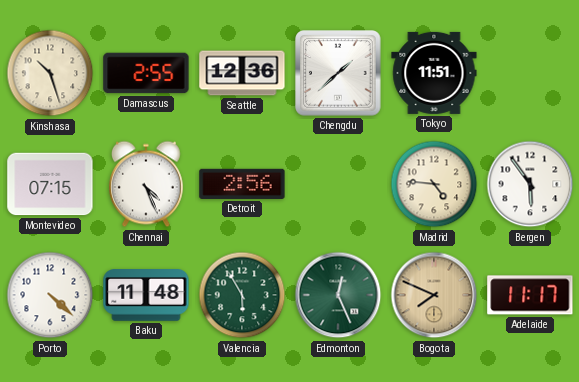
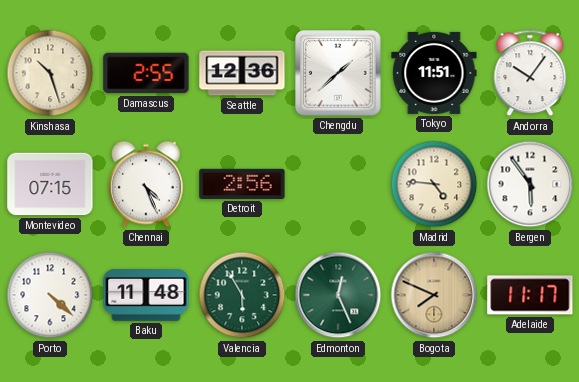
Andorra: none -> 10:06
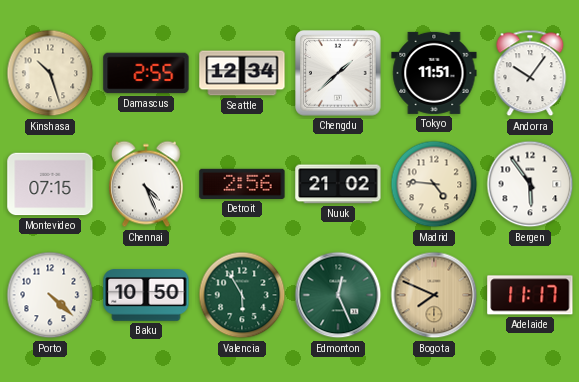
Seattle: 12:36 -> 12:34
Nuuk: none -> 21:02
Baku: 11:48 -> 10:50
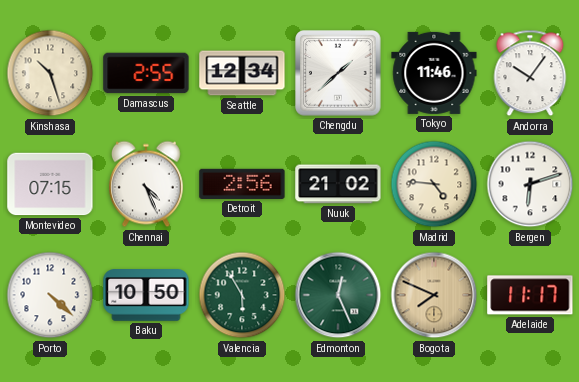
Tokyo: 11:51 -> 11:46
Bergen: 5:54 -> 6:12
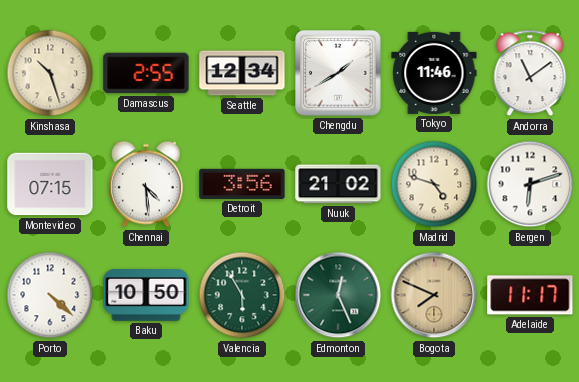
Chengdu: 1:38 -> 1:40
Andorra: 10:06 -> 11:09
Chennai: 4:26 -> 4:29
Detroit: 2:56 -> 3:56
Madrid: 4:46 -> 4:48
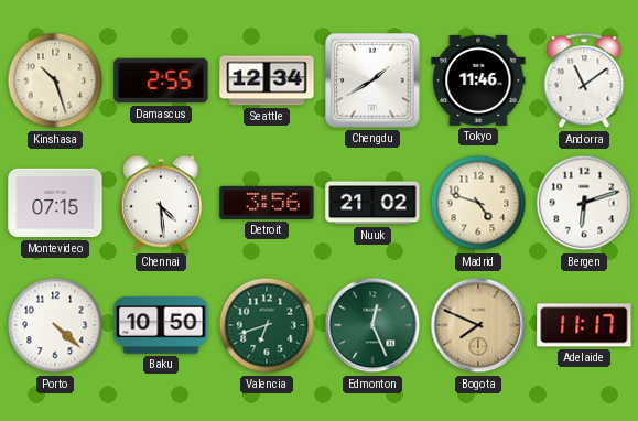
Valencia: 5:55 -> 6:42
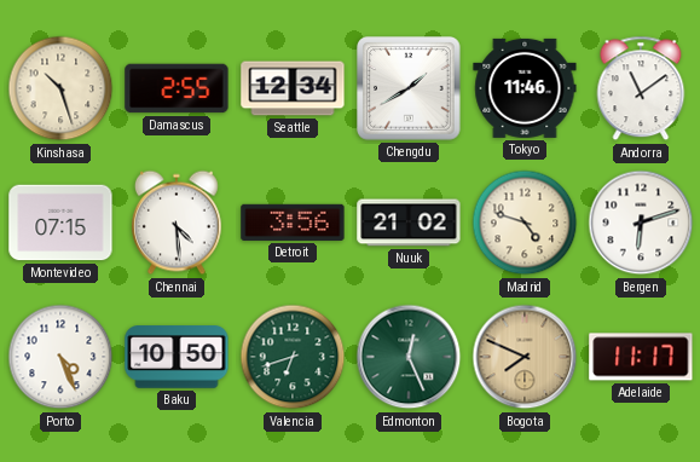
Porto: 4:22 -> 4:26
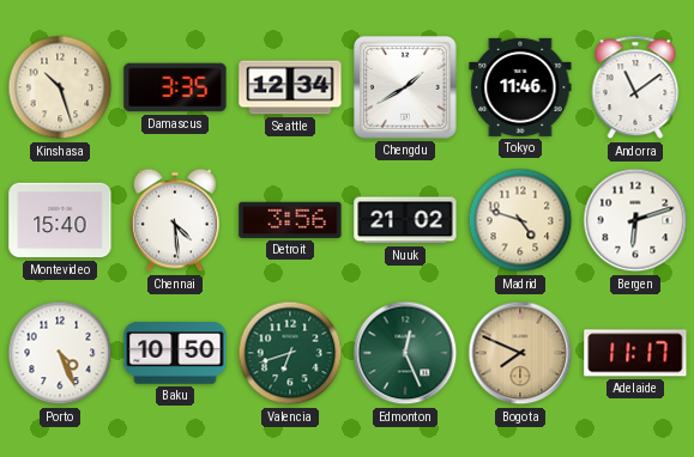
Damascus: 2:55 -> 3:35
Montevideo: 07:15 -> 15:40
